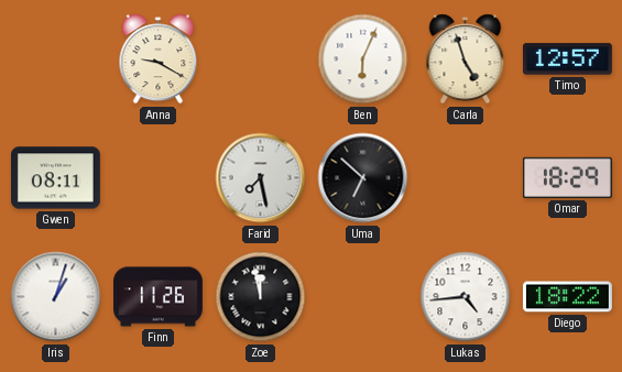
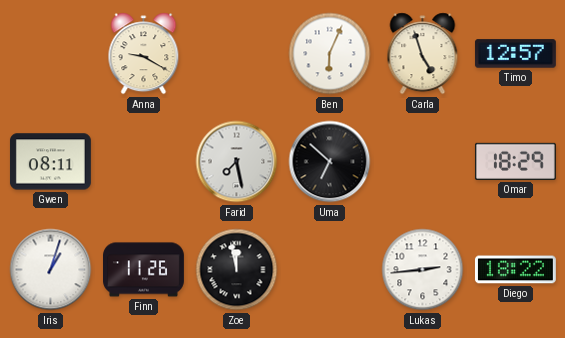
Lukas: 4:44 -> 2:44
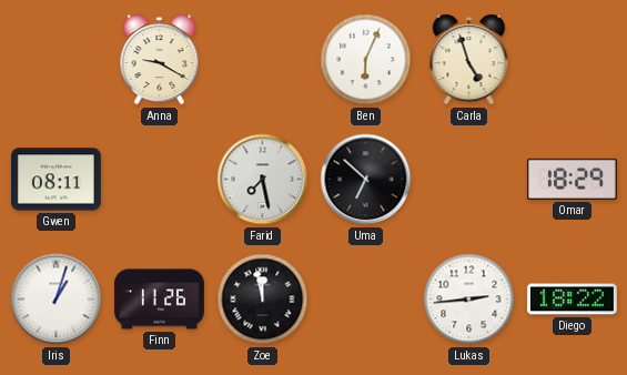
Timo: 12:57 -> none
